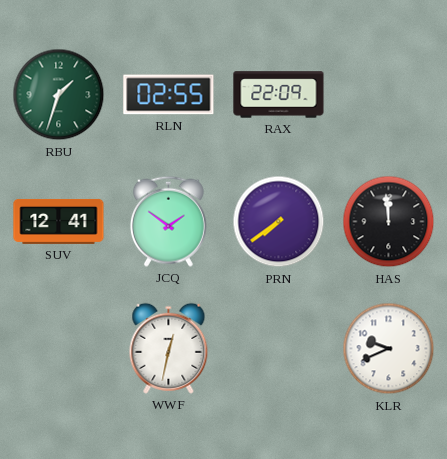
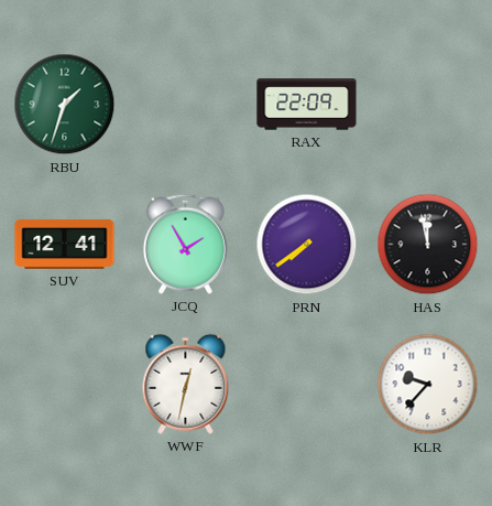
RLN: 02:55 -> none
JCQ: 1:51 -> 1:55
HAS: 11:59 -> 11:58
KLR: 9:41 -> 9:37
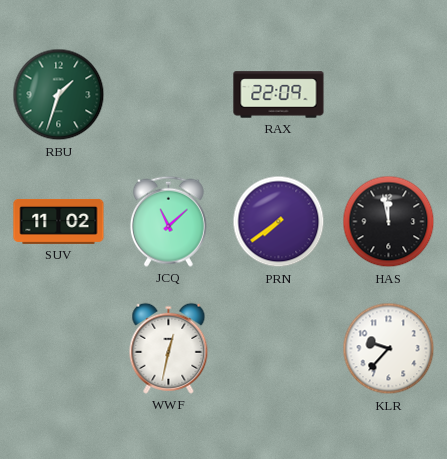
SUV: 12:41 -> 11:02
JCQ: 1:55 -> 11:08
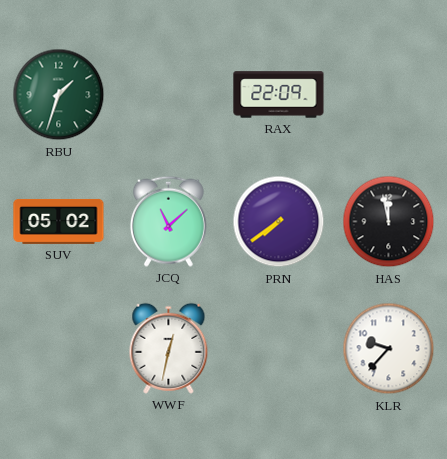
SUV: 11:02 -> 05:02
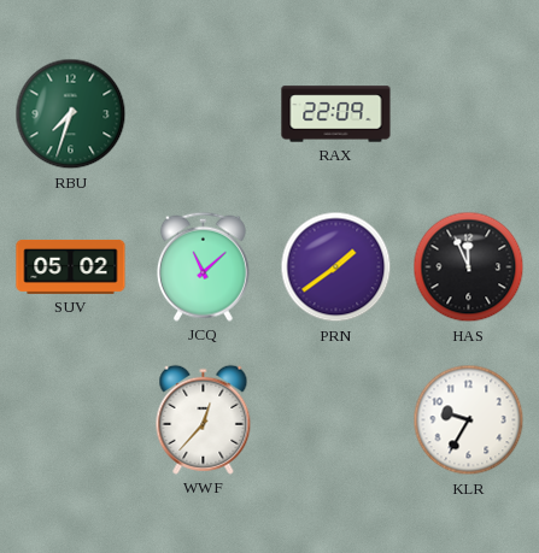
RBU: 1:33 -> 7:33
PRN: 7:39 -> 1:39
HAS: 11:58 -> 11:56
WWF: 12:32 -> 12:37
KLR: 9:37 -> 9:35
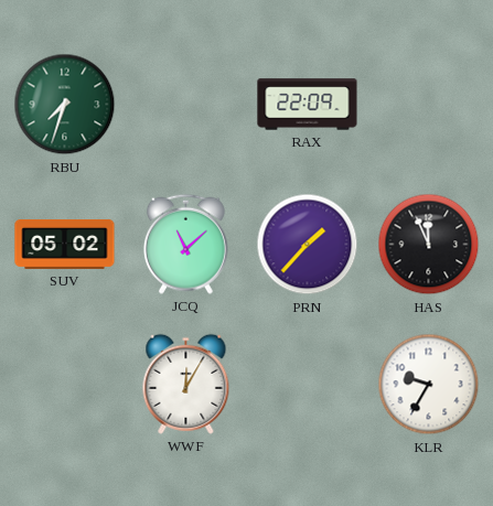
PRN: 1:39 -> 1:37
WWF: 12:37 -> 12:05
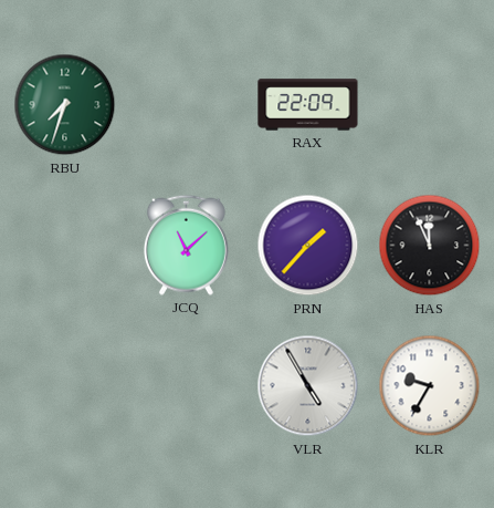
SUV: 05:02 -> none
WWF: 12:05 -> none
VLR: none -> 4:55
